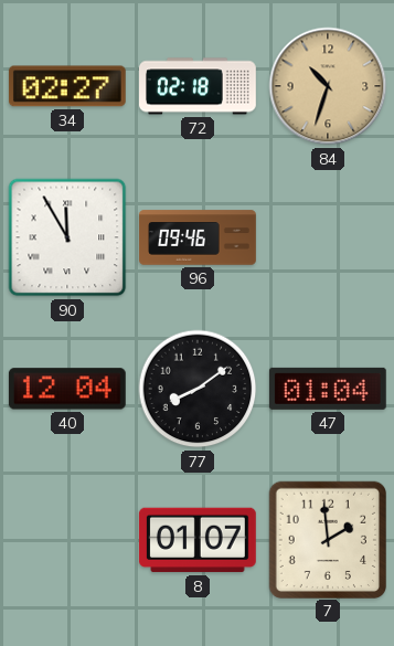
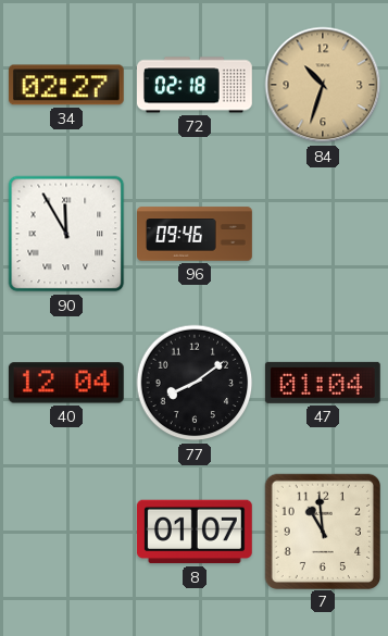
7: 1:59 -> 10:59
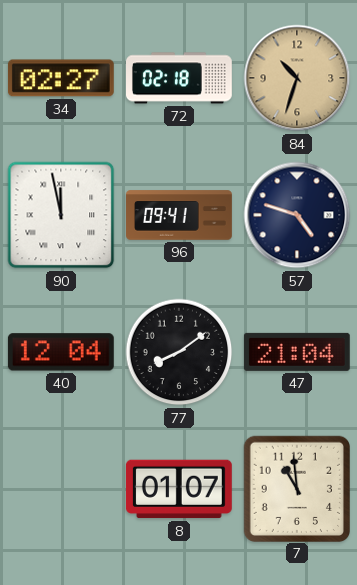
90: 11:55 -> 11:58
96: 09:46 -> 09:41
57: none -> 4:48
47: 01:04 -> 21:04
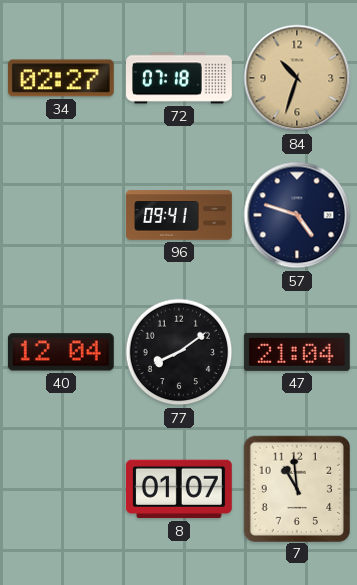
72: 02:18 -> 07:18
90: 11:58 -> none
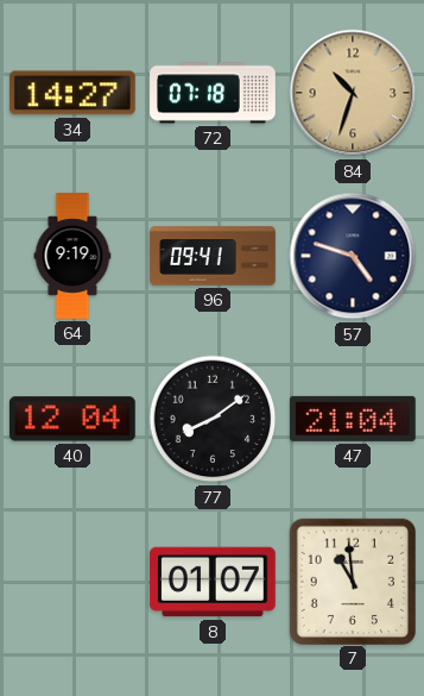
34: 02:27 -> 14:27
64: none -> 9:19
